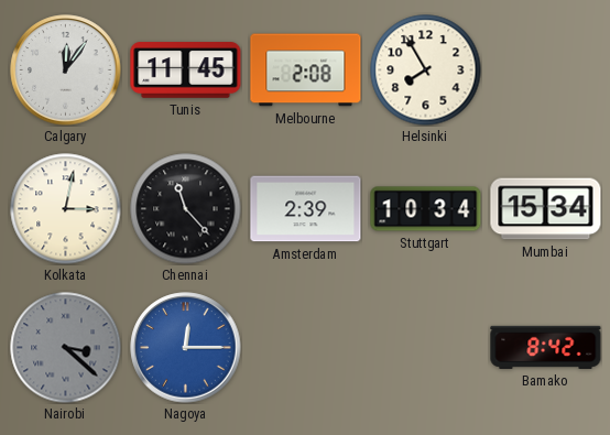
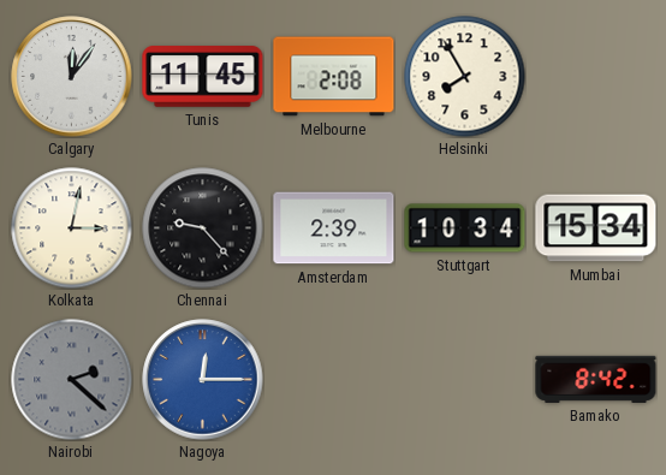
Chennai: 11:23 -> 9:23
Nairobi: 3:22 -> 2:22
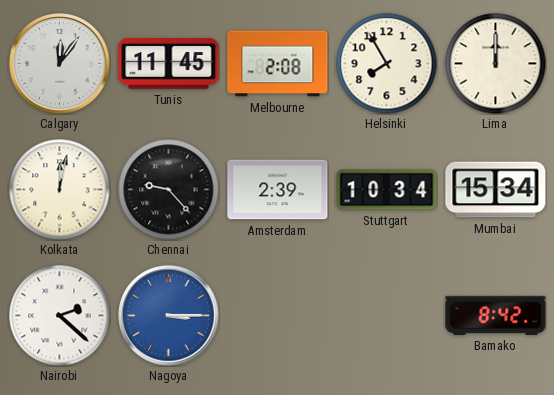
Lima: none -> 12:00
Kolkata: 3:02 -> 12:02
Nairobi dial: grey -> white
Nagoya: 12:15 -> 3:15
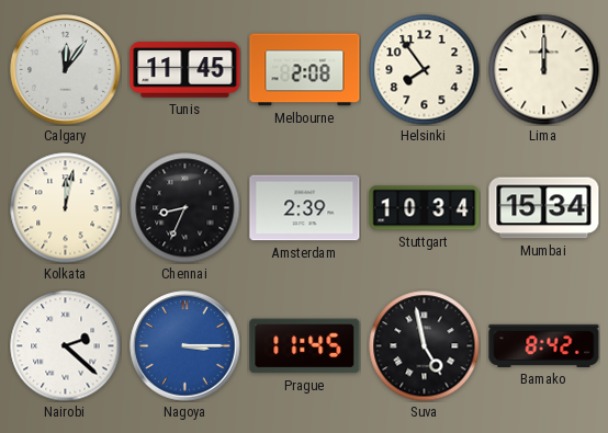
Helsinki: 7:55 -> 7:54
Chennai: 9:23 -> 8:34
Prague: none -> 11:45
Suva: none -> 4:58
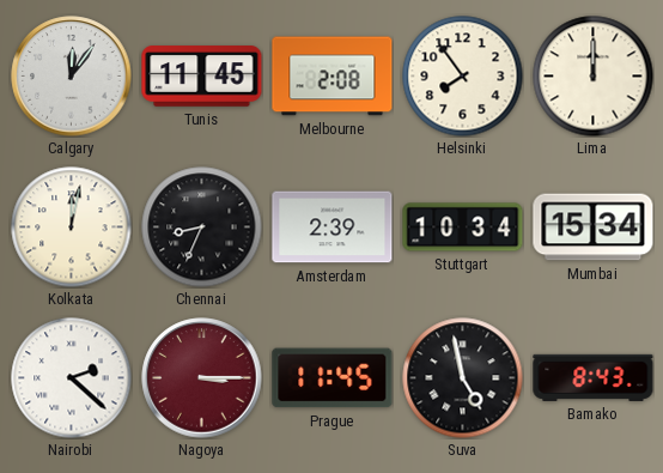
Nagoya dial: blue -> burgundy
Bamako: 8:42 -> 8:43
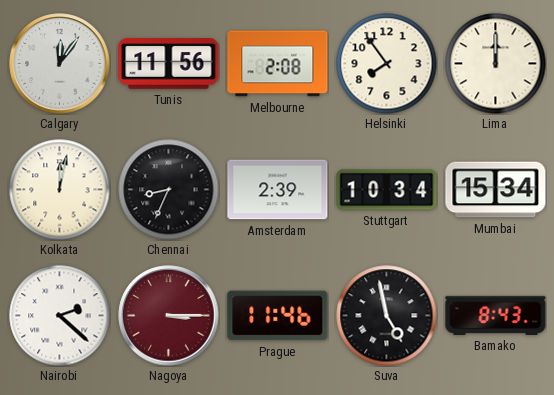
Tunis: 11:45 -> 11:56
Prague: 11:45 -> 11:46
